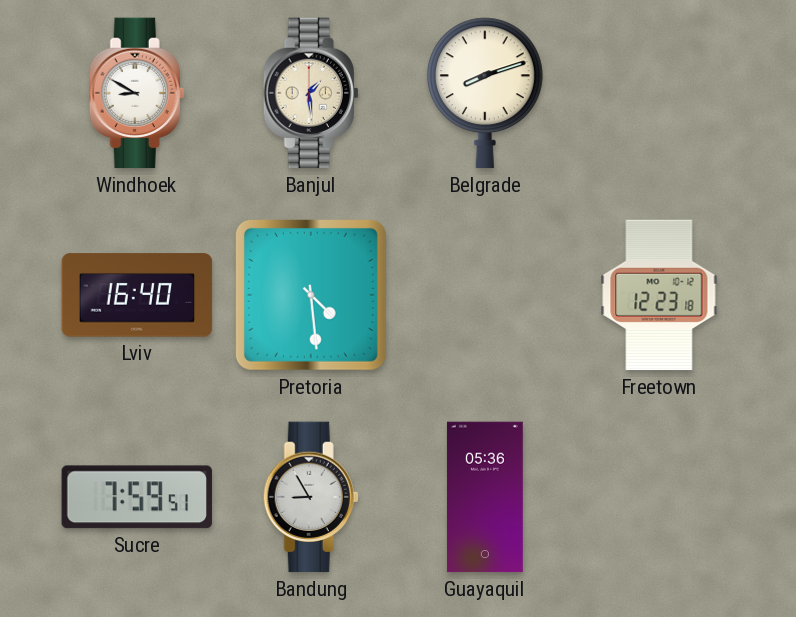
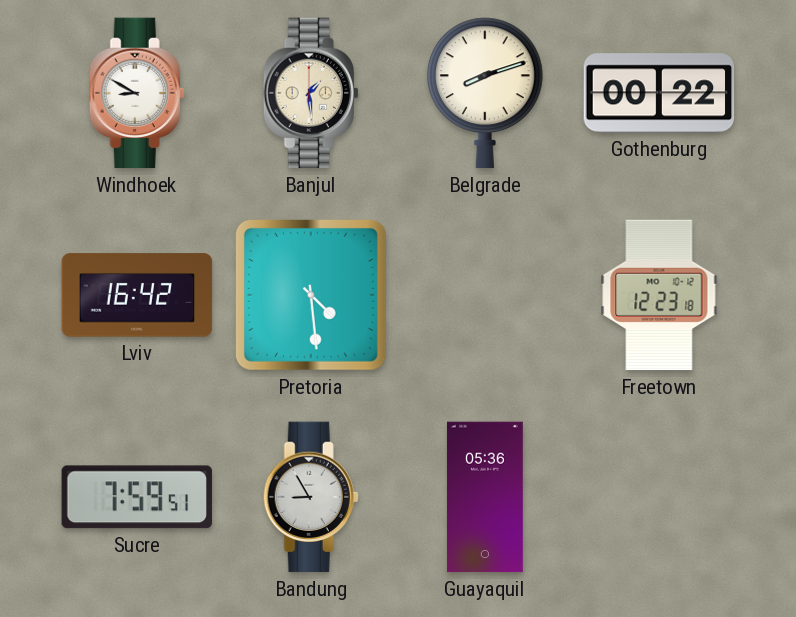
Gothenburg: none -> 00:22
Lviv: 16:40 -> 16:42
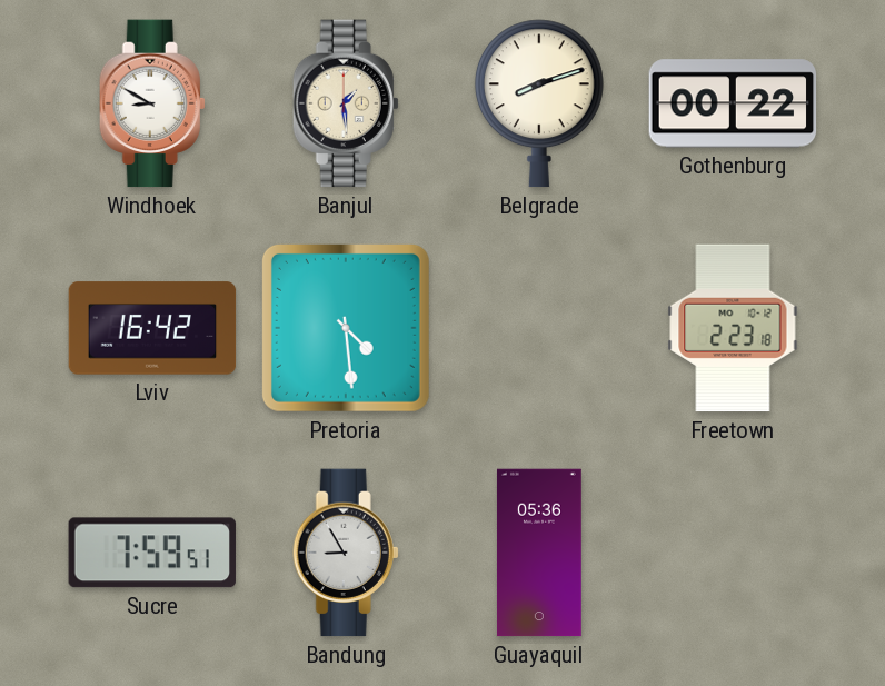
Freetown: 12:23 -> 2:23
